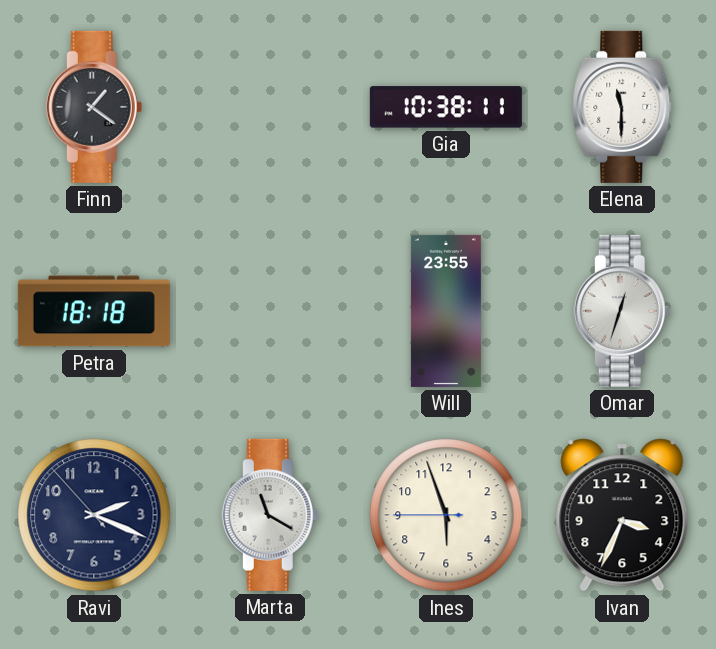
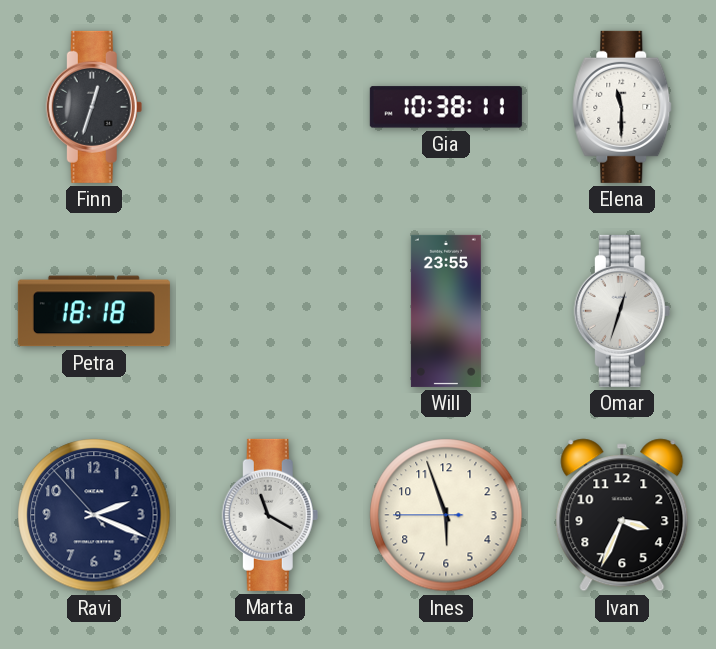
Finn: 1:21 -> 12:33
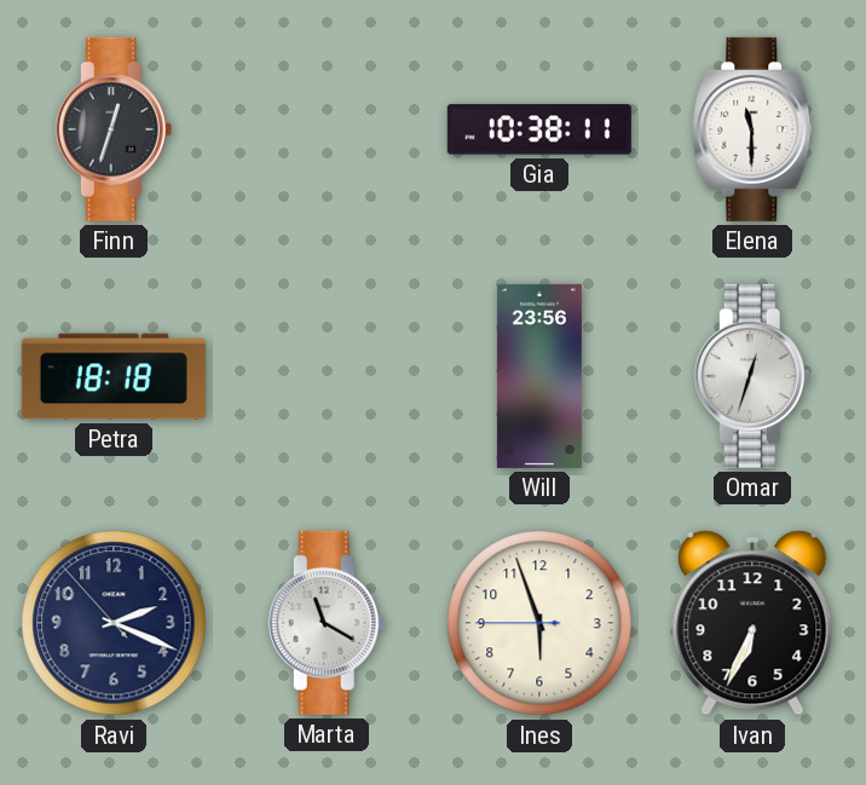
Will: 23:55 -> 23:56
Ivan: 3:34 -> 6:34
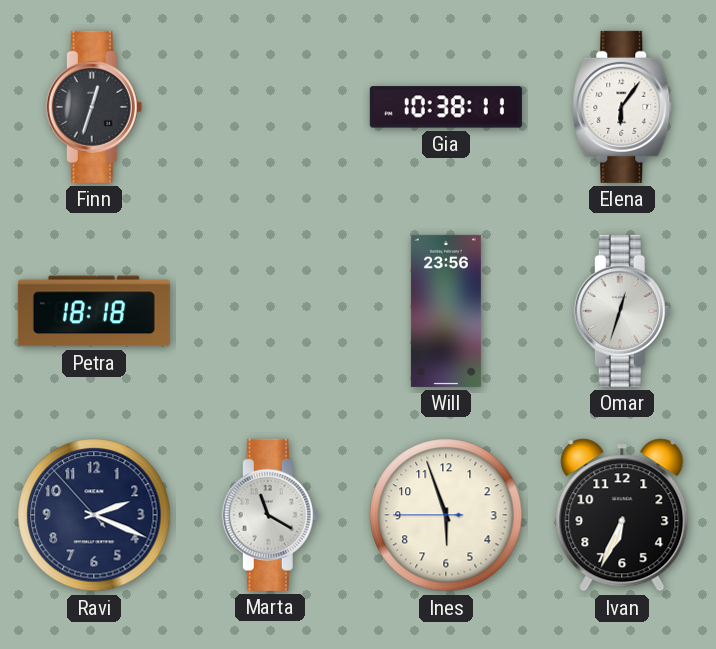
Elena: 11:30 -> 6:06
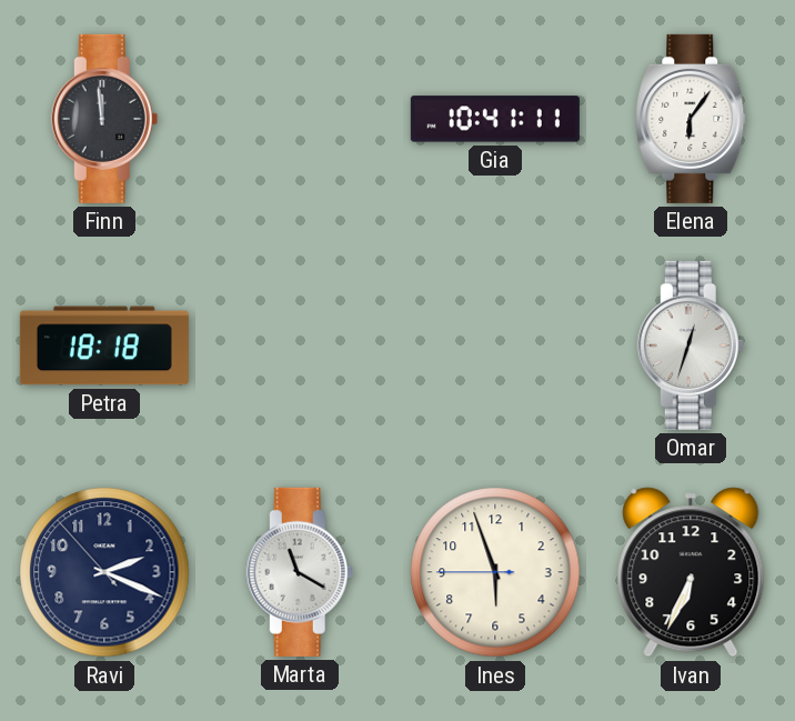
Finn: 12:33 -> 11:59
Gia: 10:38 -> 10:41
Will: 23:56 -> none
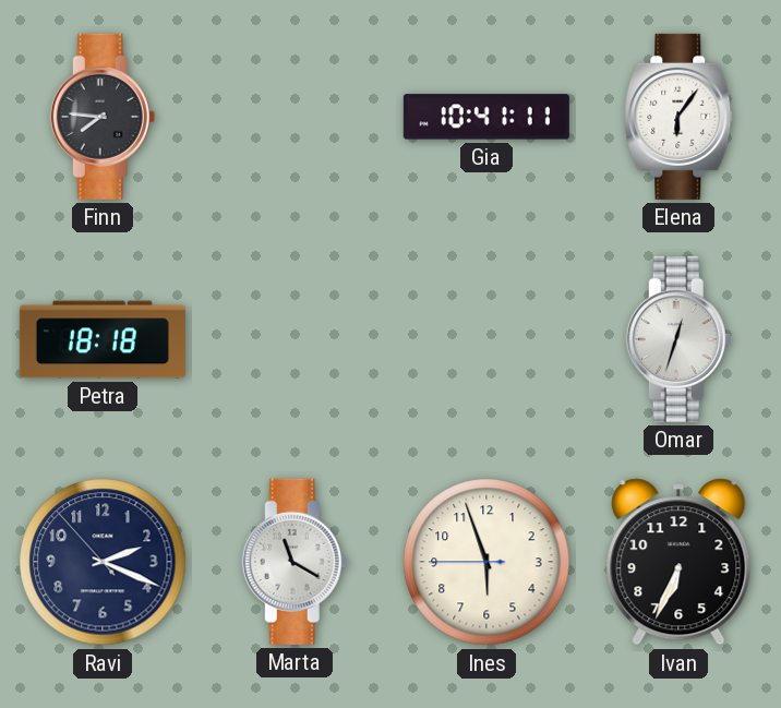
Finn: 11:59 -> 7:46
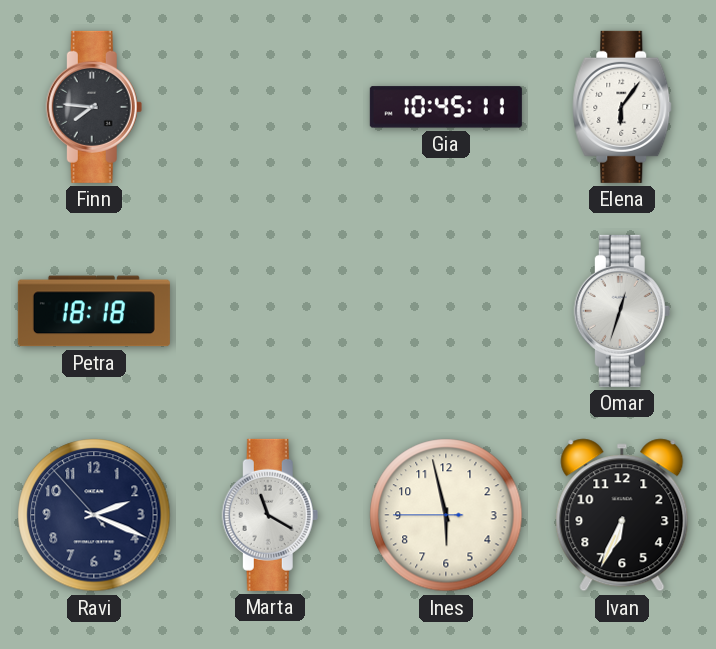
Gia: 10:41 -> 10:45
Ines: 5:56 -> 5:57
